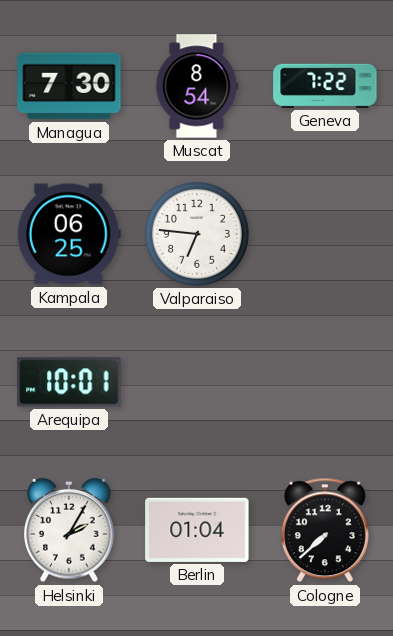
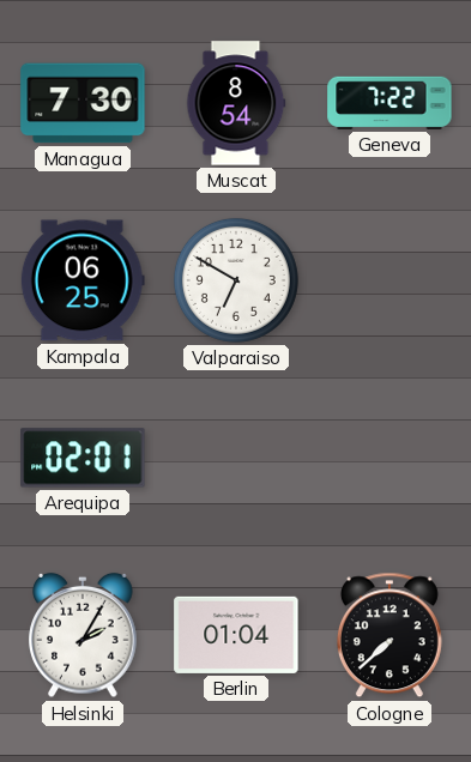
Valparaiso: 6:46 -> 6:50
Arequipa: 10:01 -> 02:01
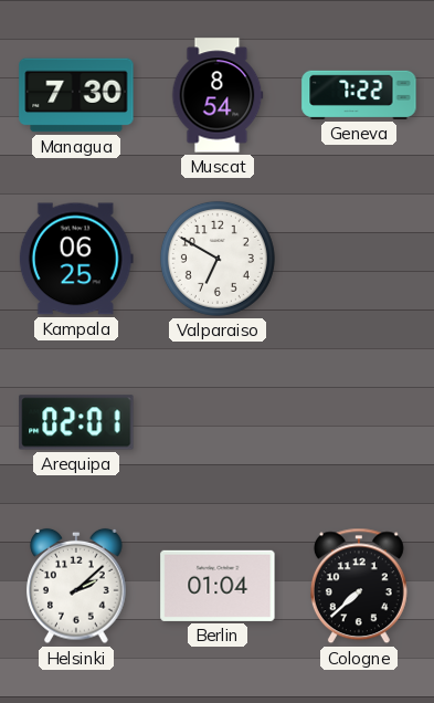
Helsinki: 2:05 -> 2:08
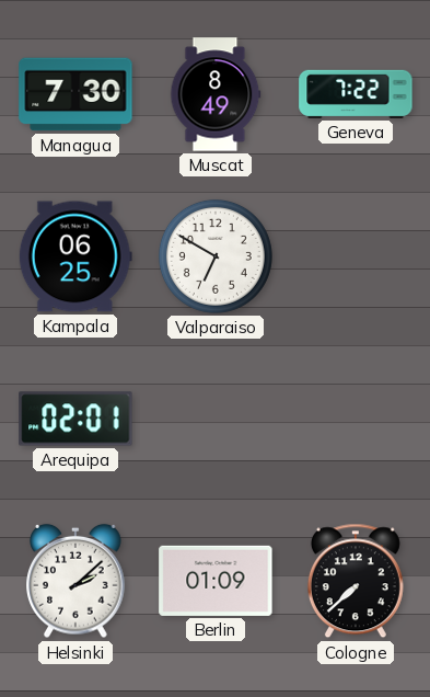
Muscat: 8:54 -> 8:49
Berlin: 01:04 -> 01:09
